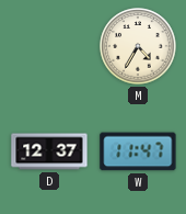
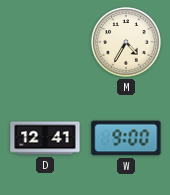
D: 12:37 -> 12:41
W: 11:47 -> 9:00
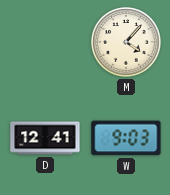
M: 4:35 -> 4:07
W: 9:00 -> 9:03
